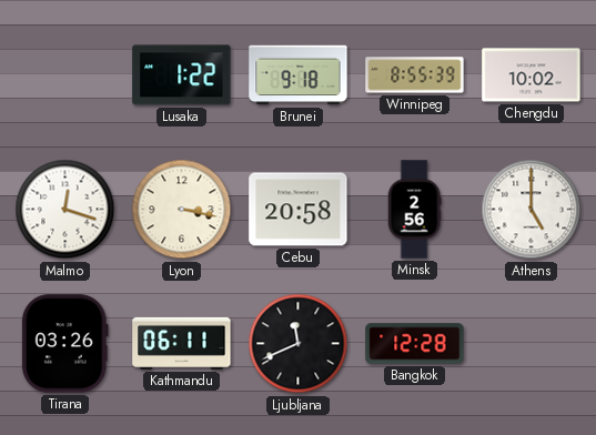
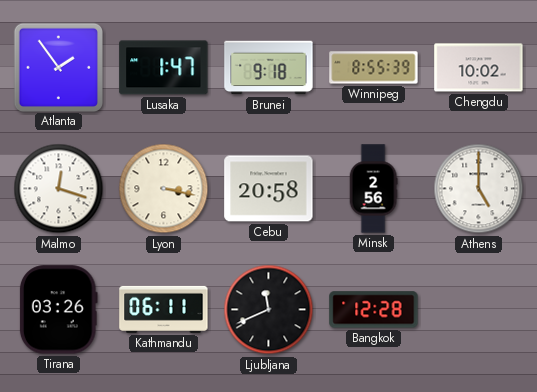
Atlanta: none -> 1:54
Lusaka: 1:22 -> 1:47
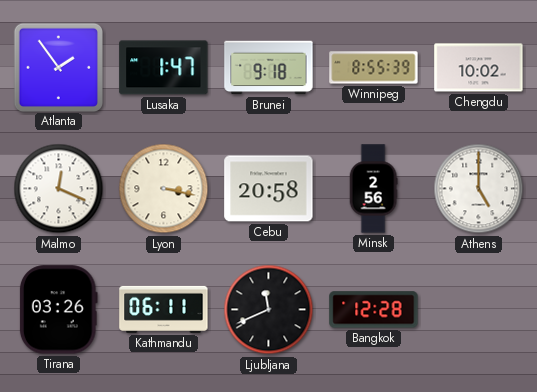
Malmo: 12:18 -> 12:19
